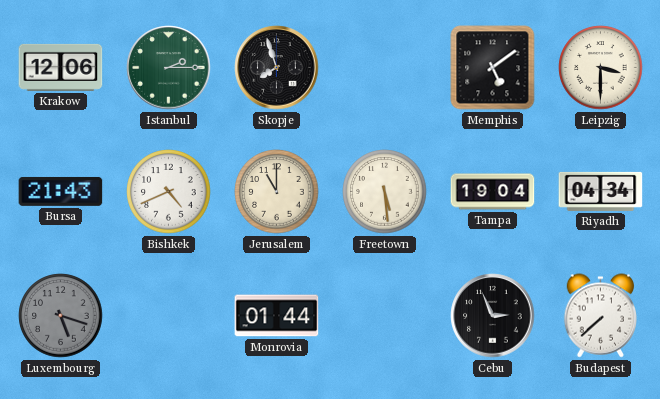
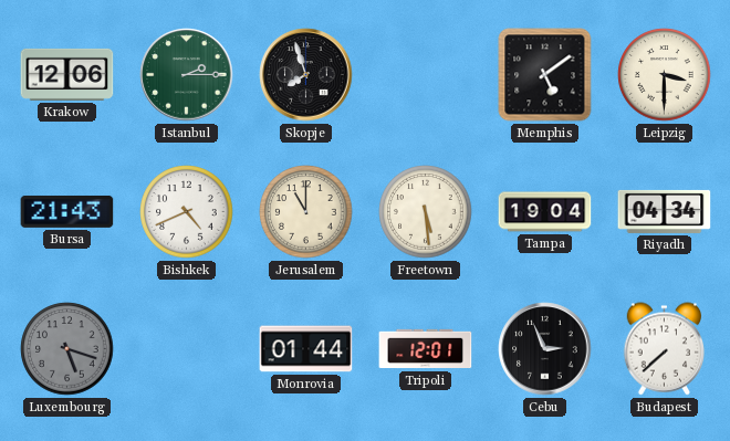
Tripoli: none -> 12:01
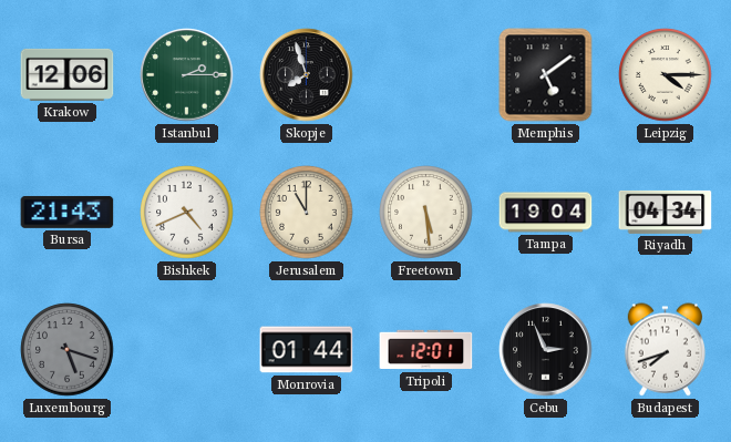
Leipzig: 3:30 -> 4:15
Budapest: 7:38 -> 7:42
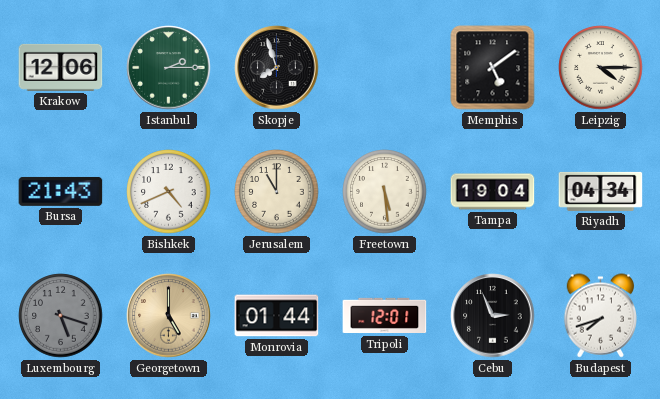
Georgetown: none -> 5:00
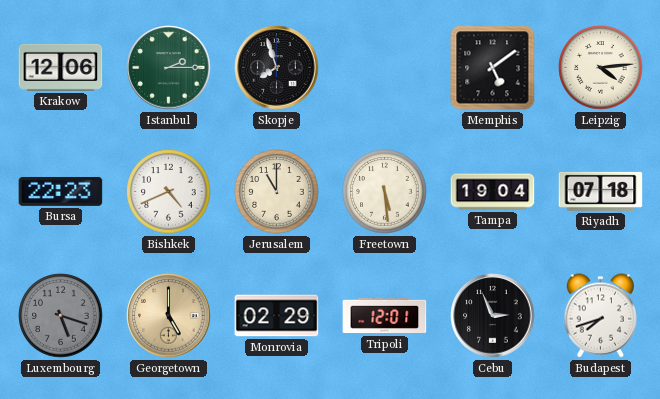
Leipzig: 4:15 -> 4:14
Bursa: 21:43 -> 22:23
Riyadh: 04:34 -> 07:18
Monrovia: 01:44 -> 02:29
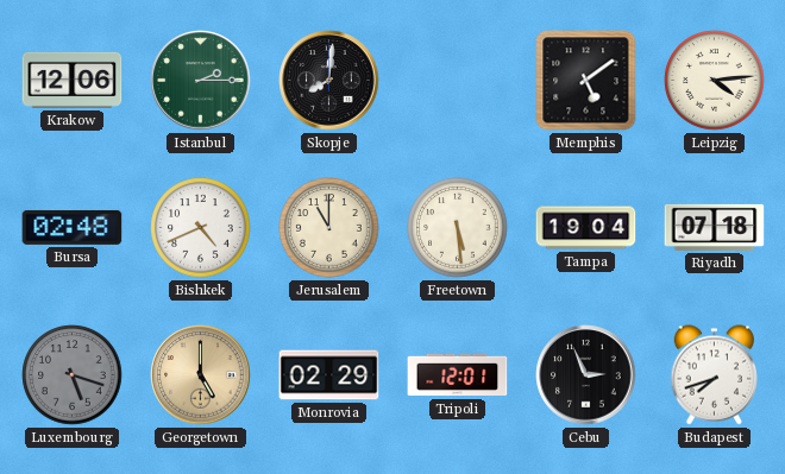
Skopje: 7:57 -> 8:01
Bursa: 22:23 -> 02:48
